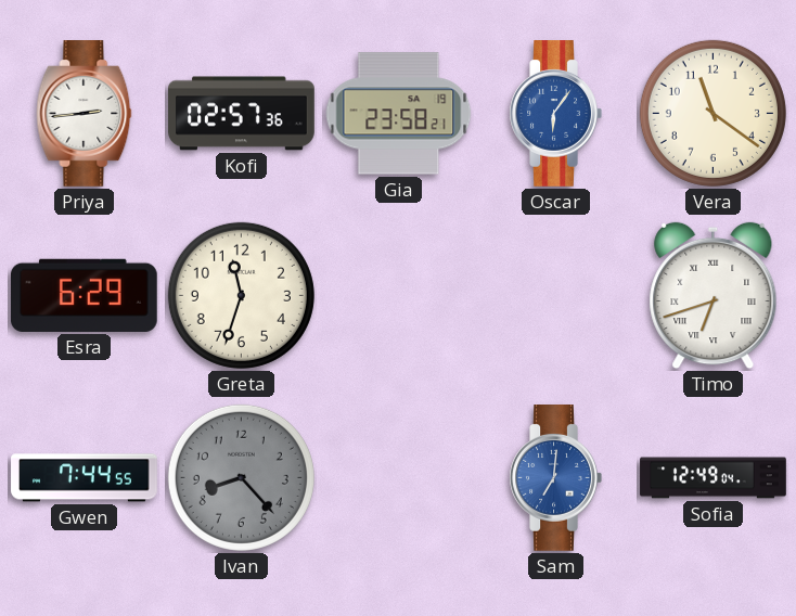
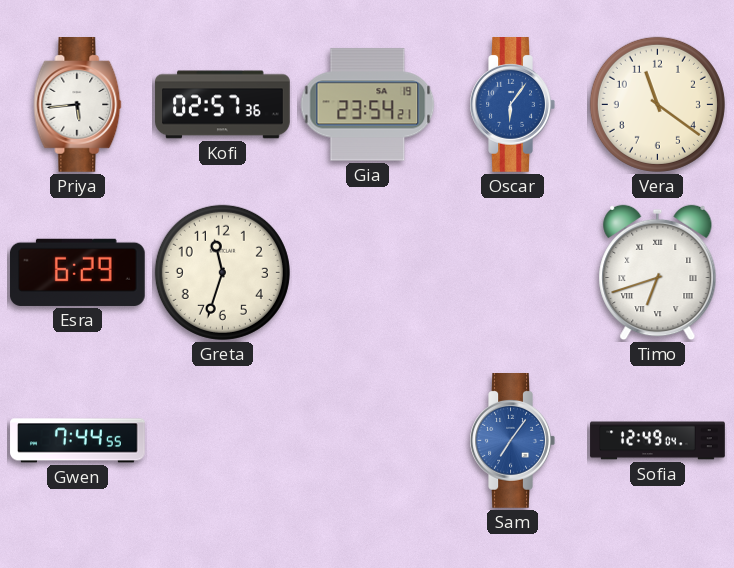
Priya: 2:44 -> 5:44
Gia: 23:58 -> 23:54
Ivan: 8:23 -> none
Sam: 7:01 -> 7:06
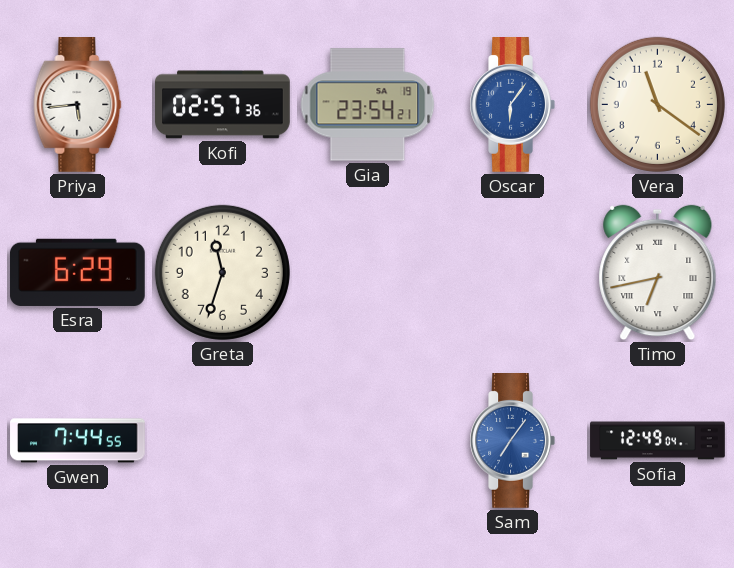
Timo: 6:42 -> 6:43
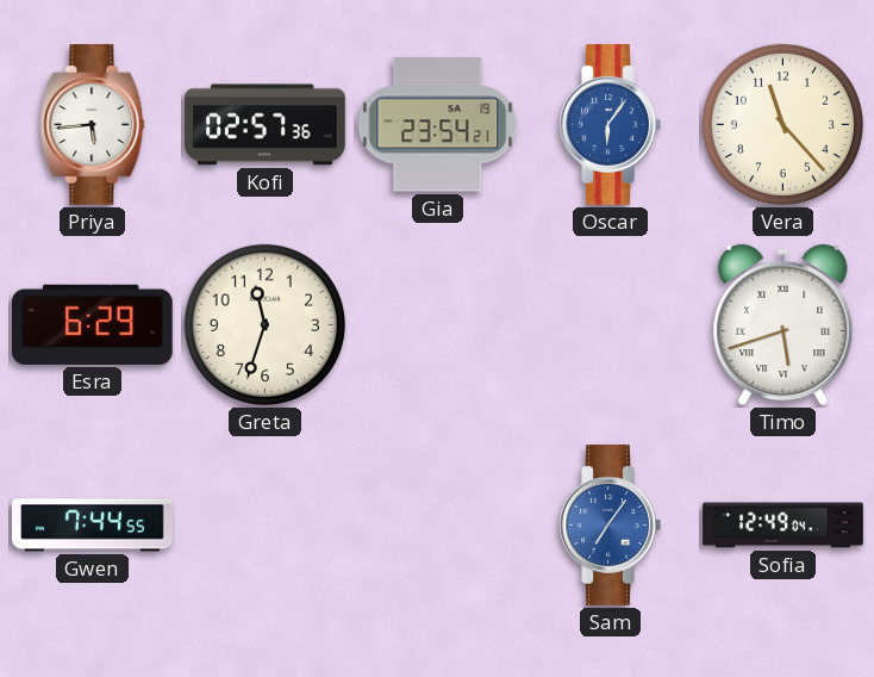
Vera: 11:21 -> 11:23
Timo: 6:43 -> 5:42
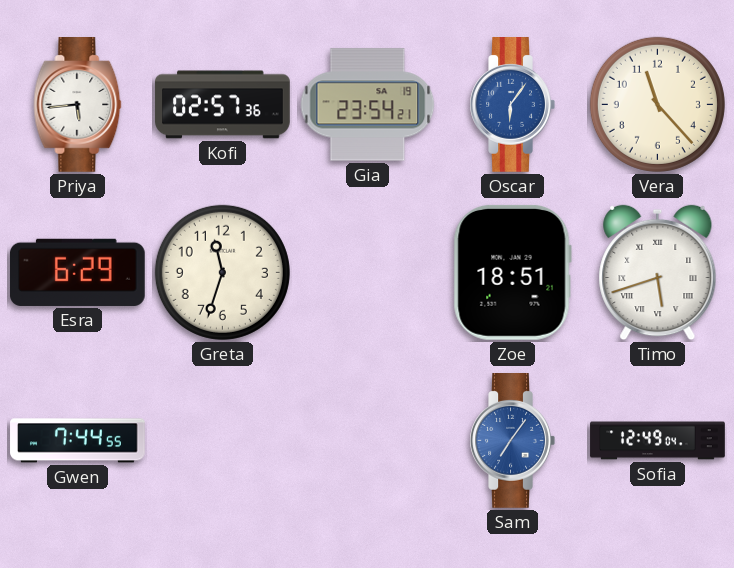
Zoe: none -> 18:51
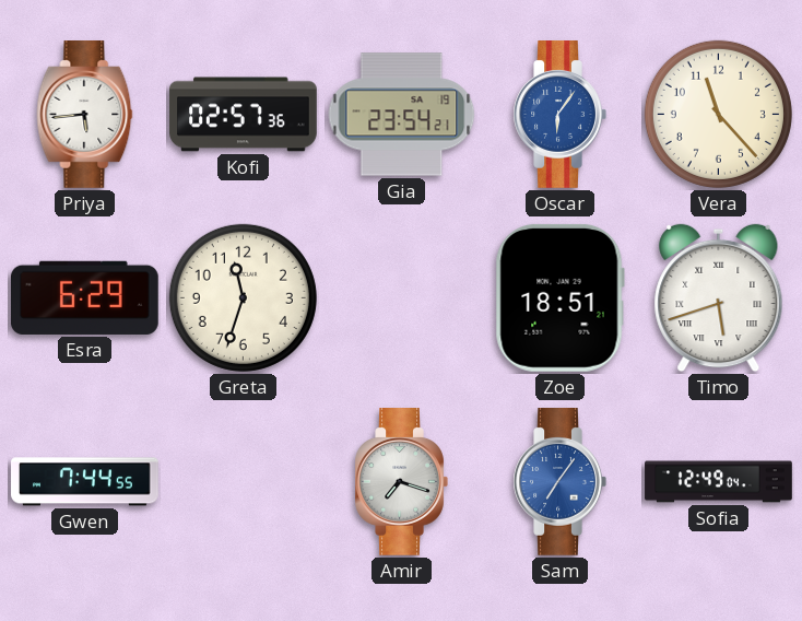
Amir: none -> 7:18
